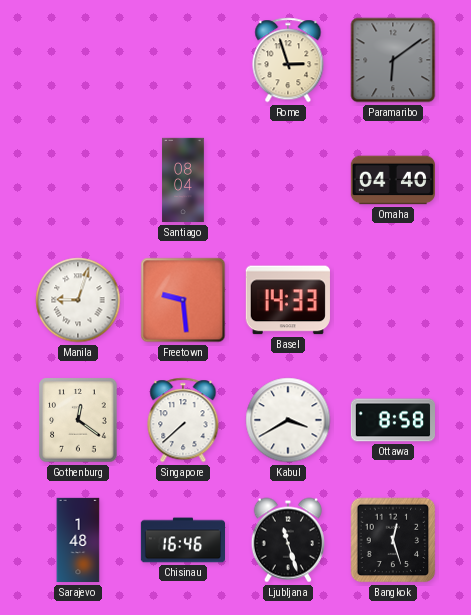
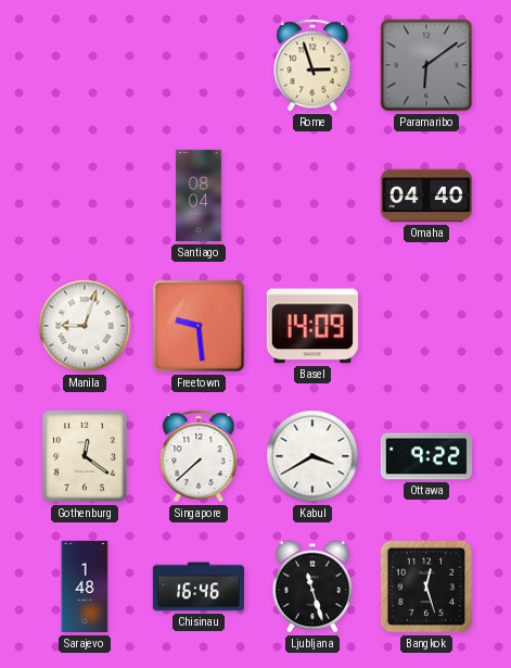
Basel: 14:33 -> 14:09
Ottawa: 8:58 -> 9:22
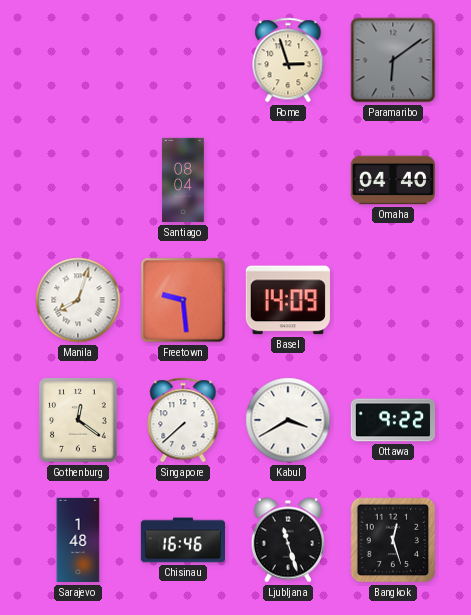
Manila: 9:03 -> 8:03
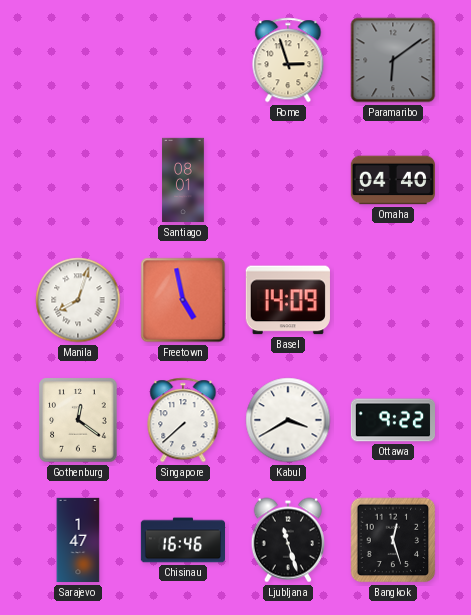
Santiago: 08:04 -> 08:01
Freetown: 9:29 -> 4:58
Sarajevo: 1:48 -> 1:47
